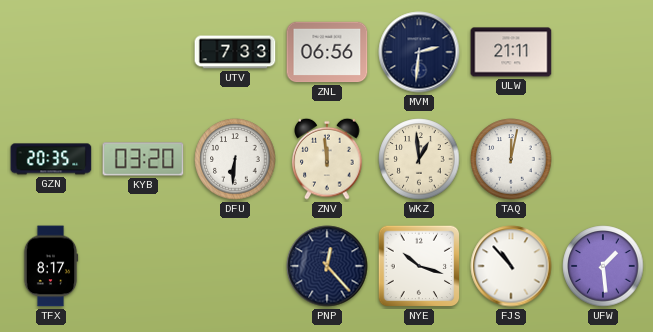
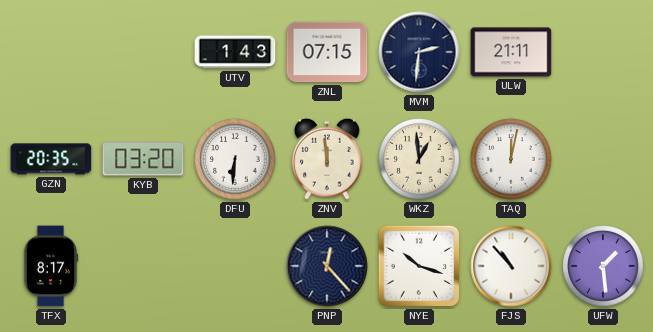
UTV: 7:33 -> 1:43
ZNL: 06:56 -> 07:15
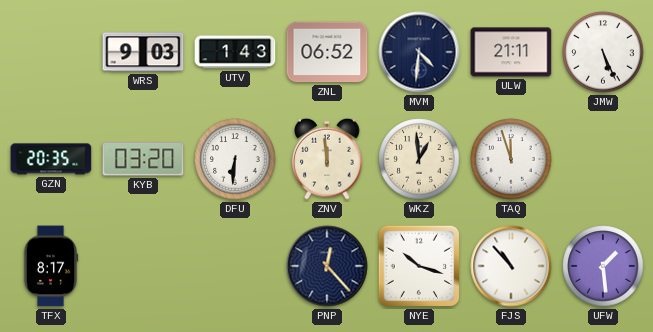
WRS: none -> 9:03
ZNL: 07:15 -> 06:52
MVM: 2:31 -> 4:31
JMW: none -> 5:26
TAQ: 12:02 -> 11:57
